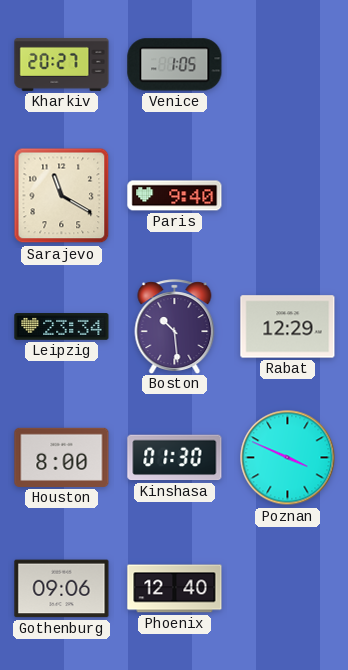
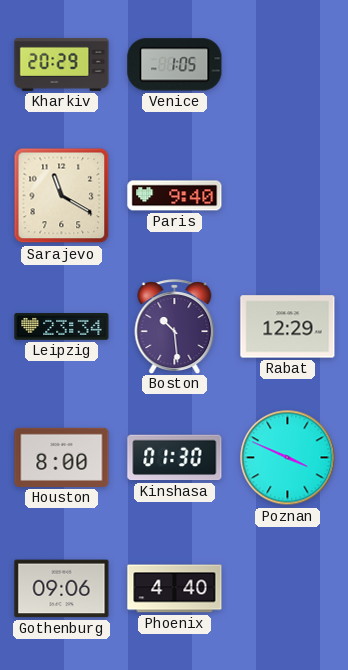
Kharkiv: 20:27 -> 20:29
Phoenix: 12:40 -> 4:40
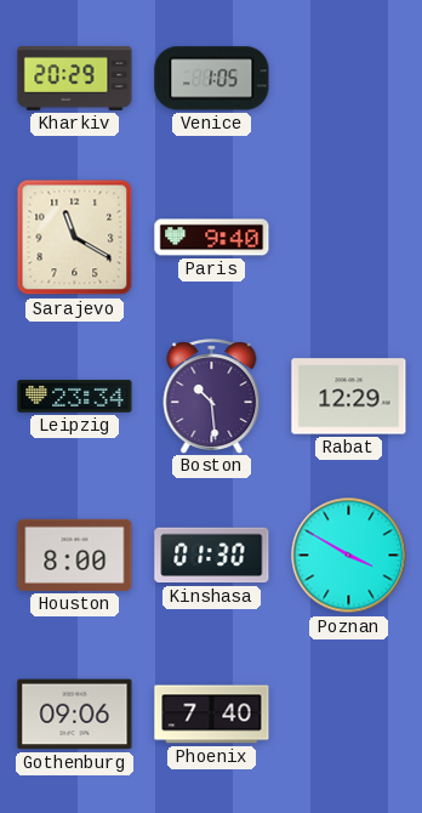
Poznan: 3:49 -> 3:50
Phoenix: 4:40 -> 7:40
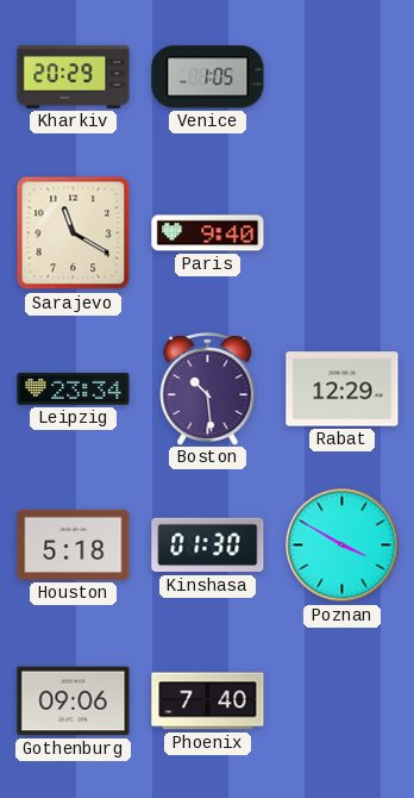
Houston: 8:00 -> 5:18
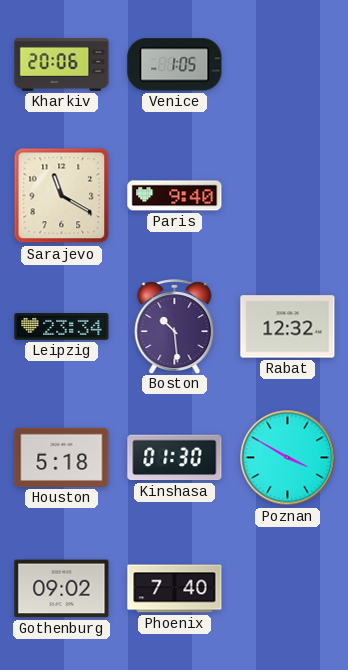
Kharkiv: 20:29 -> 20:06
Rabat: 12:29 -> 12:32
Gothenburg: 09:06 -> 09:02
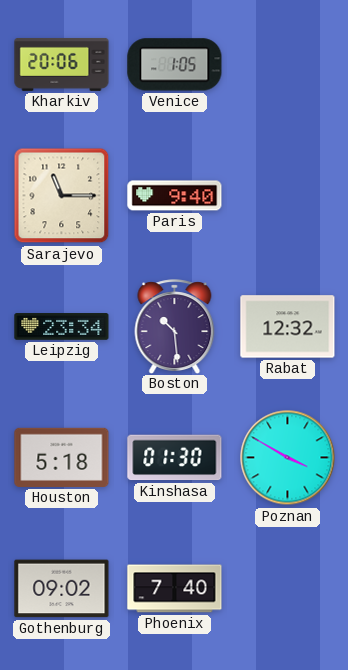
Sarajevo: 11:20 -> 11:15
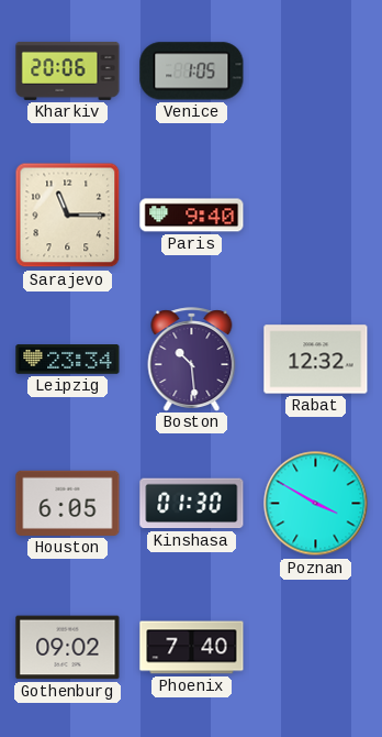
Houston: 5:18 -> 6:05
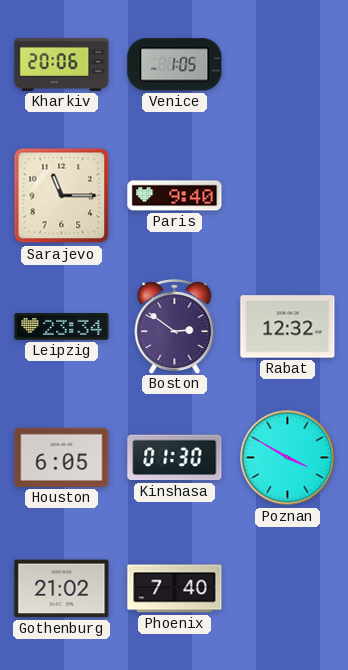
Boston: 10:29 -> 2:51
Gothenburg: 09:02 -> 21:02
